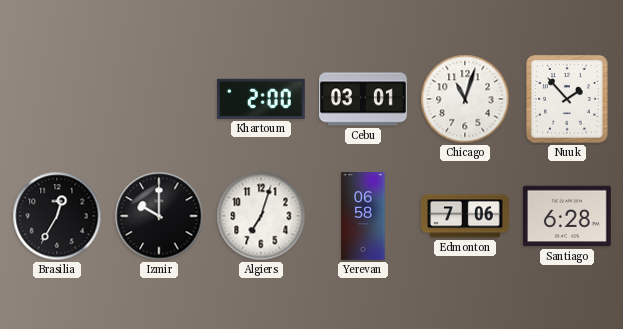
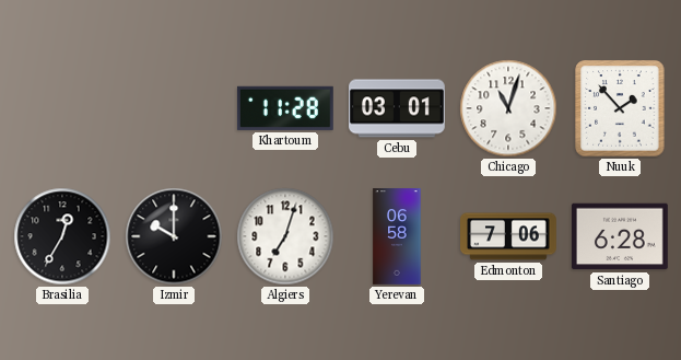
Khartoum: 2:00 -> 11:28
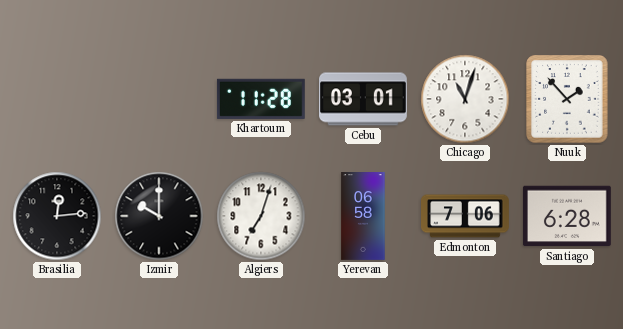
Brasilia: 12:35 -> 12:14
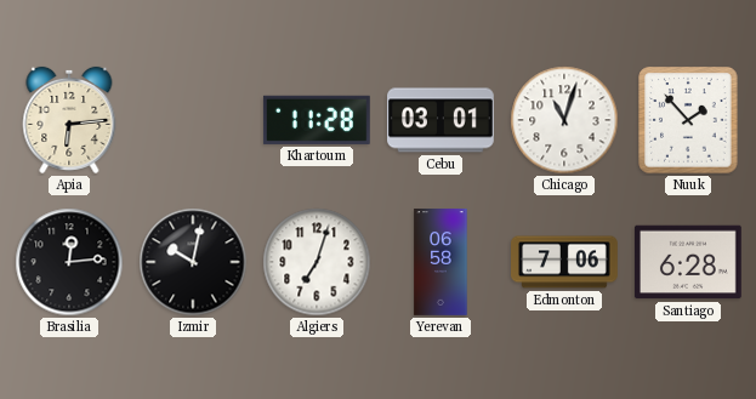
Apia: none -> 6:14
Izmir: 10:00 -> 10:02
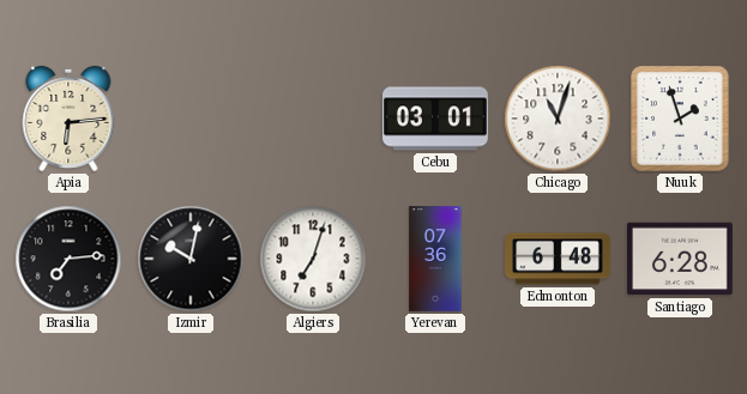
Khartoum: 11:28 -> none
Nuuk: 1:53 -> 1:57
Brasilia: 12:14 -> 7:14
Yerevan: 06:58 -> 07:36
Edmonton: 7:06 -> 6:48
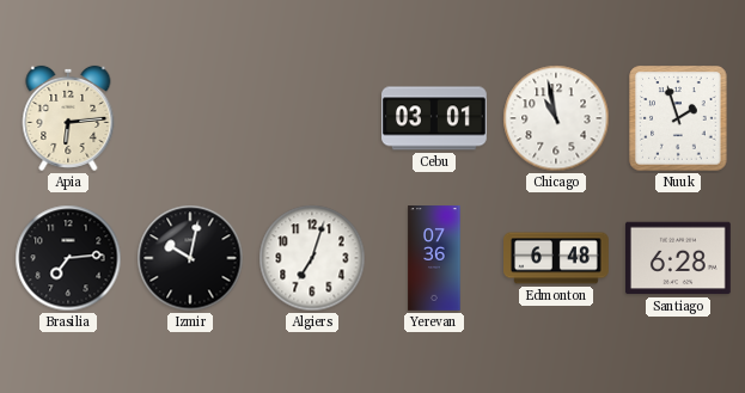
Chicago: 11:03 -> 10:58
